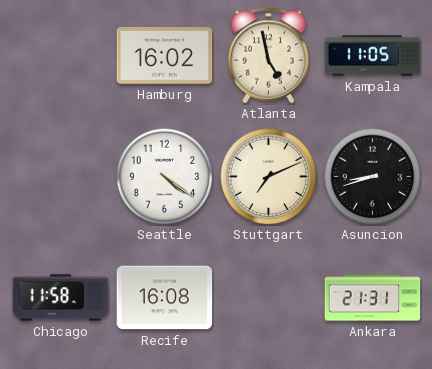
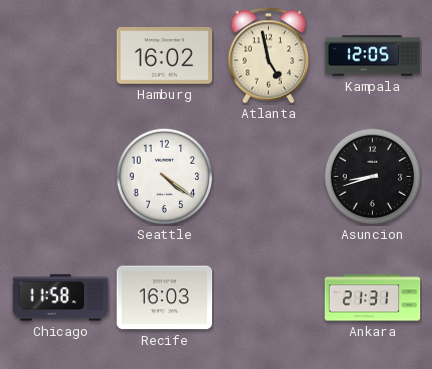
Kampala: 11:05 -> 12:05
Stuttgart: 7:11 -> none
Recife: 16:08 -> 16:03
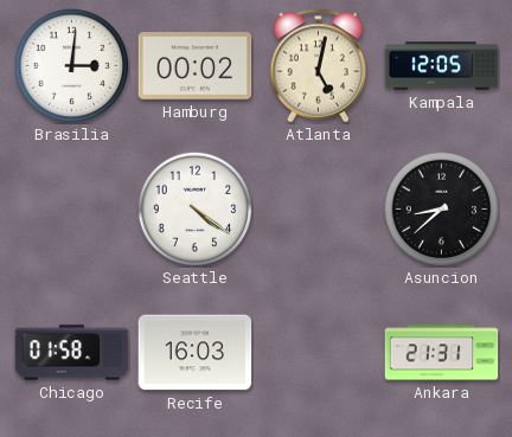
Brasilia: none -> 3:01
Hamburg: 16:02 -> 00:02
Atlanta: 4:58 -> 5:02
Asuncion: 8:42 -> 8:38
Chicago: 11:58 -> 01:58
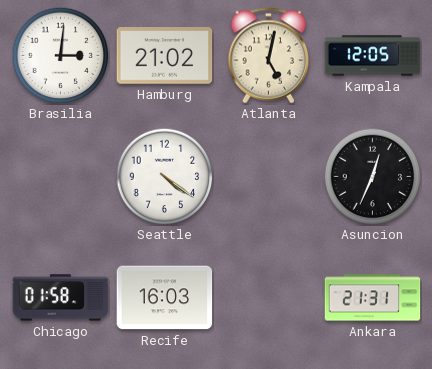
Hamburg: 00:02 -> 21:02
Asuncion: 8:38 -> 12:34
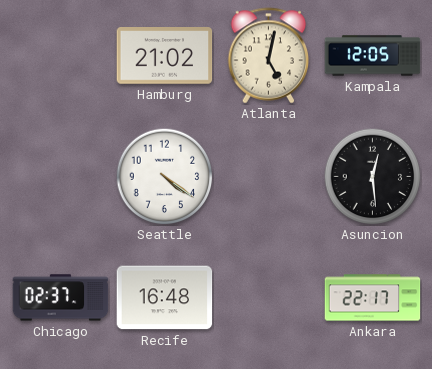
Brasilia: 3:01 -> none
Asuncion: 12:34 -> 12:29
Chicago: 01:58 -> 02:37
Recife: 16:03 -> 16:48
Ankara: 21:31 -> 22:17
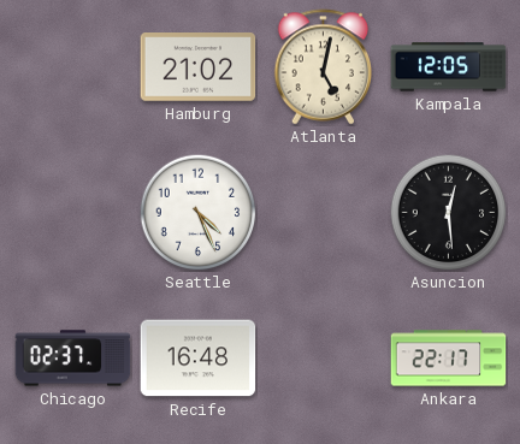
Seattle: 4:21 -> 4:26
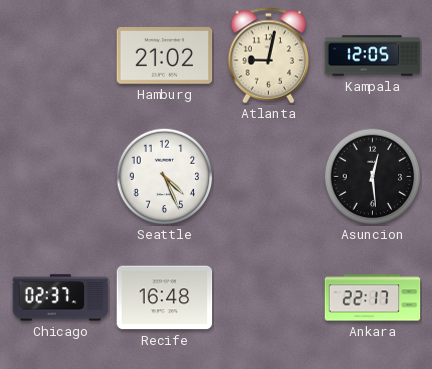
Atlanta: 5:02 -> 9:02
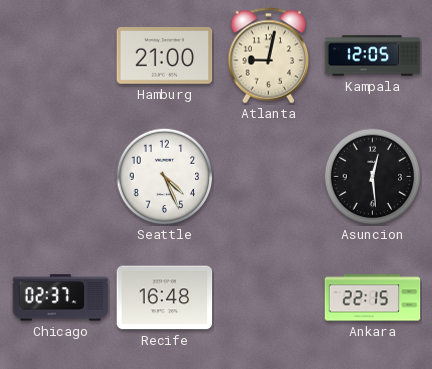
Hamburg: 21:02 -> 21:00
Ankara: 22:17 -> 22:15
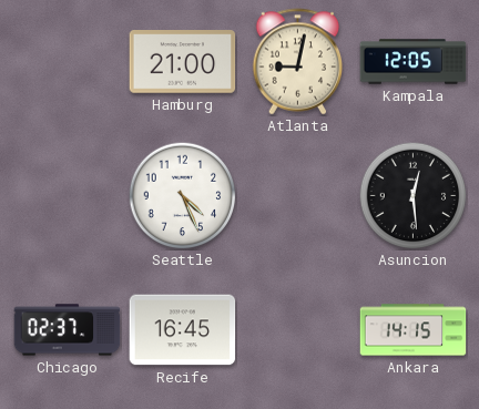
Recife: 16:48 -> 16:45
Ankara: 22:15 -> 14:15
